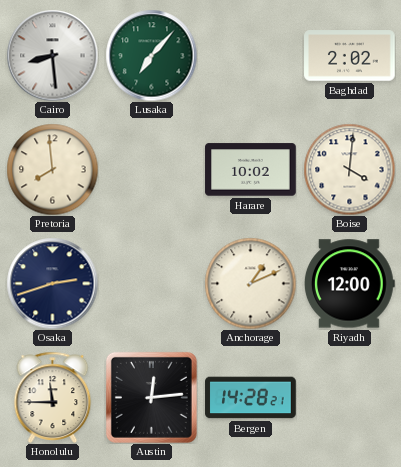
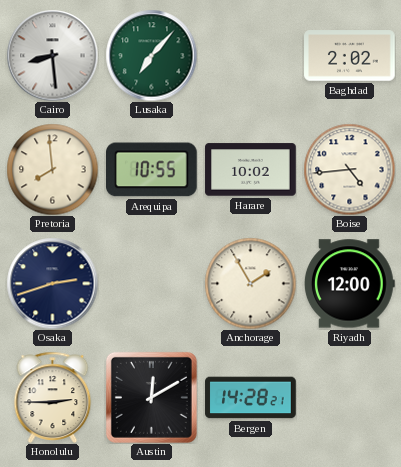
Arequipa: none -> 10:55
Boise: 4:01 -> 4:44
Anchorage: 1:11 -> 1:55
Honolulu: 11:45 -> 2:45
Austin: 12:14 -> 12:10
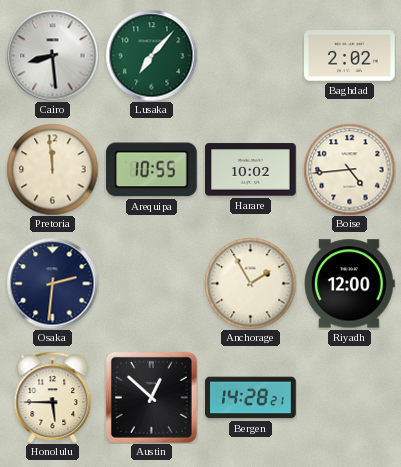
Pretoria: 7:59 -> 11:59
Osaka: 2:42 -> 2:31
Honolulu: 2:45 -> 5:45
Austin: 12:10 -> 12:52
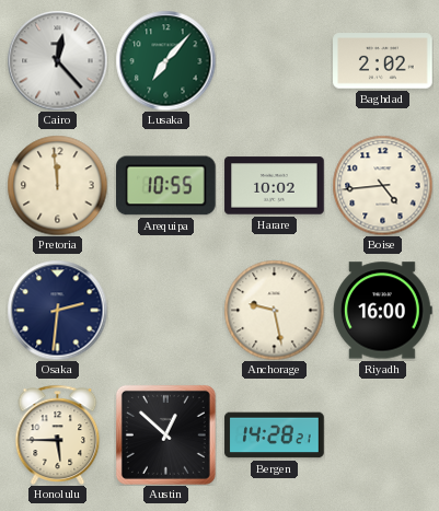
Cairo: 8:29 -> 12:23
Anchorage: 1:55 -> 9:28
Riyadh: 12:00 -> 16:00
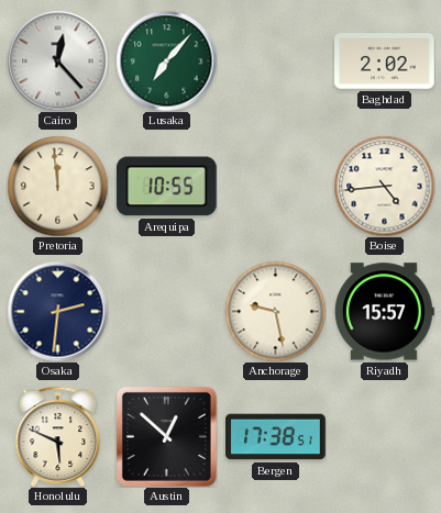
Harare: 10:02 -> none
Riyadh: 16:00 -> 15:57
Honolulu: 5:45 -> 5:49
Bergen: 14:28 -> 17:38
